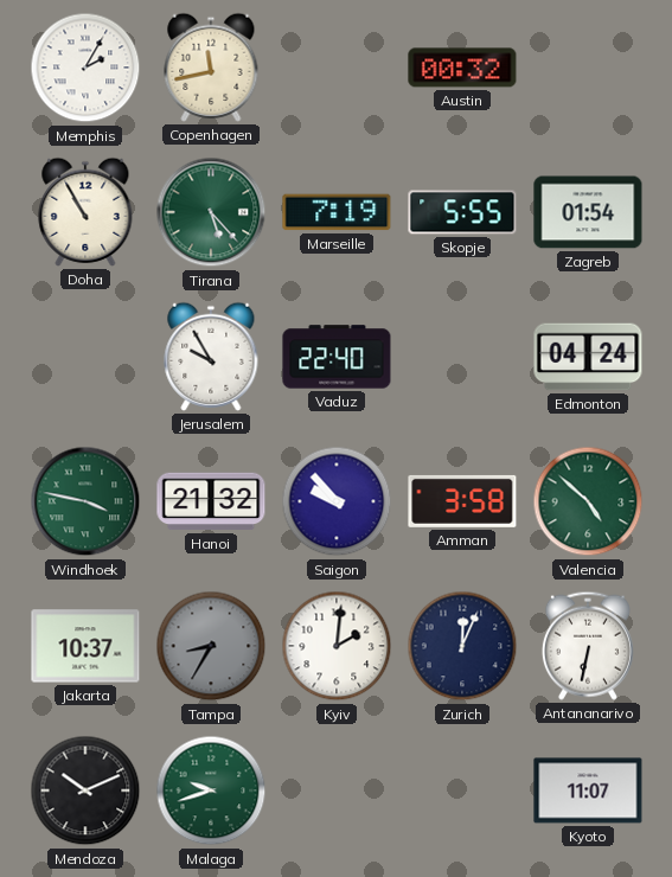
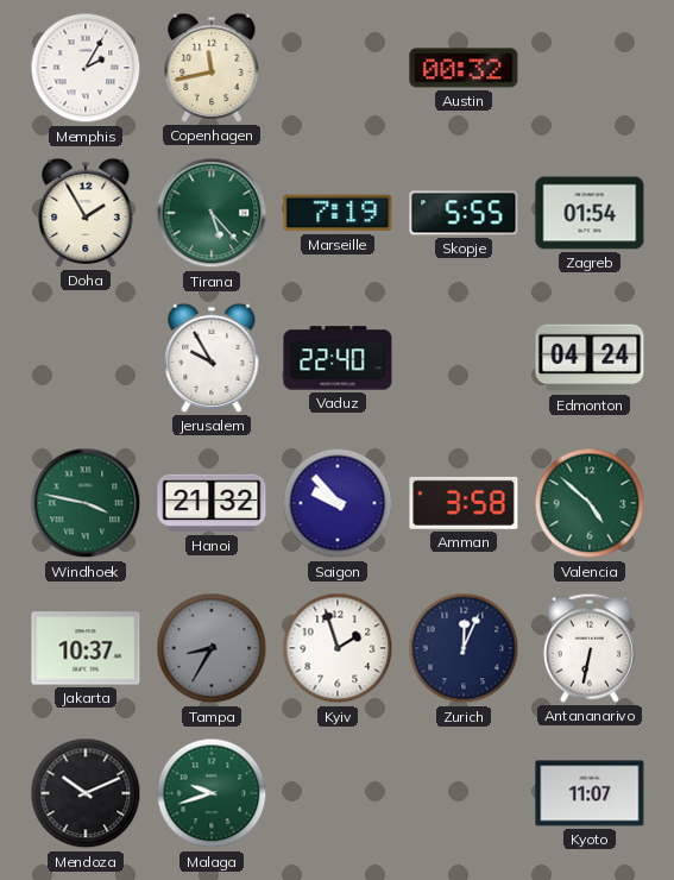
Doha: 10:55 -> 1:55
Kyiv: 2:01 -> 1:57
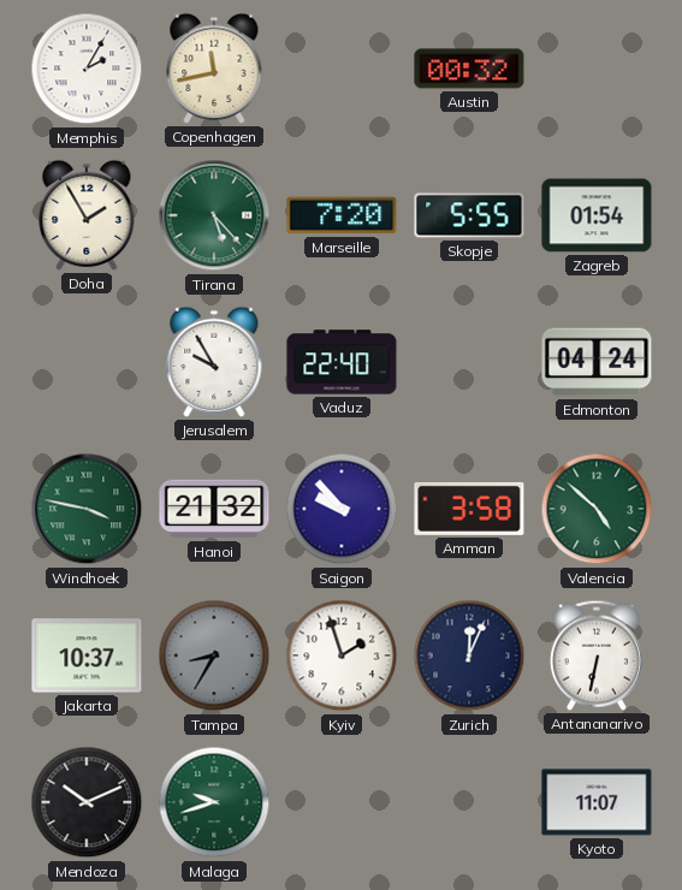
Marseille: 7:19 -> 7:20
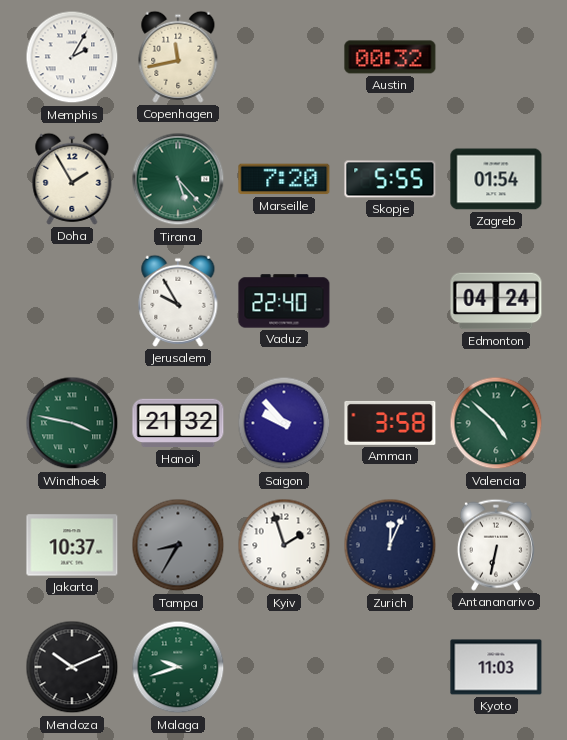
Kyoto: 11:07 -> 11:03
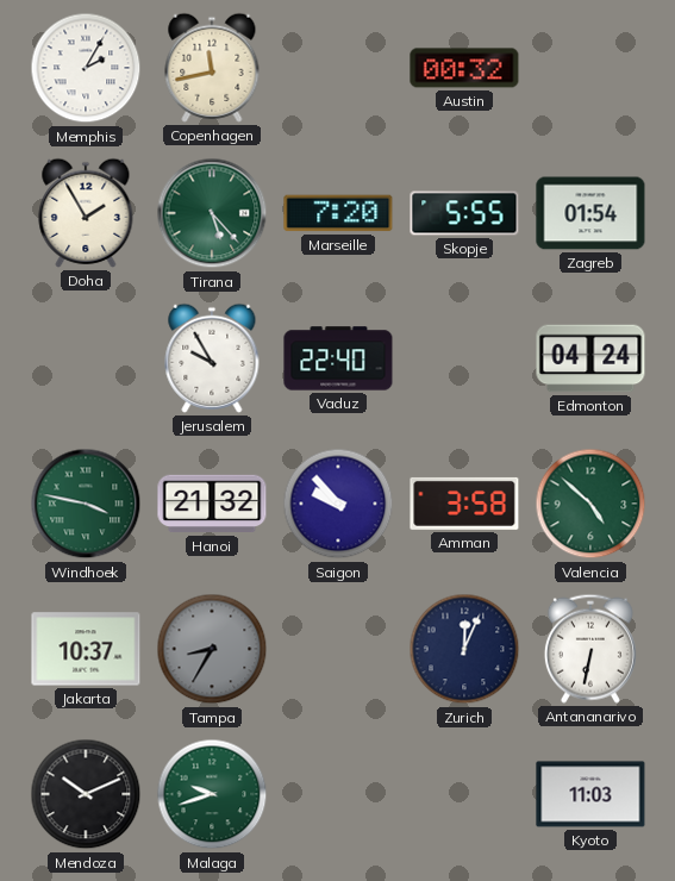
Kyiv: 1:57 -> none
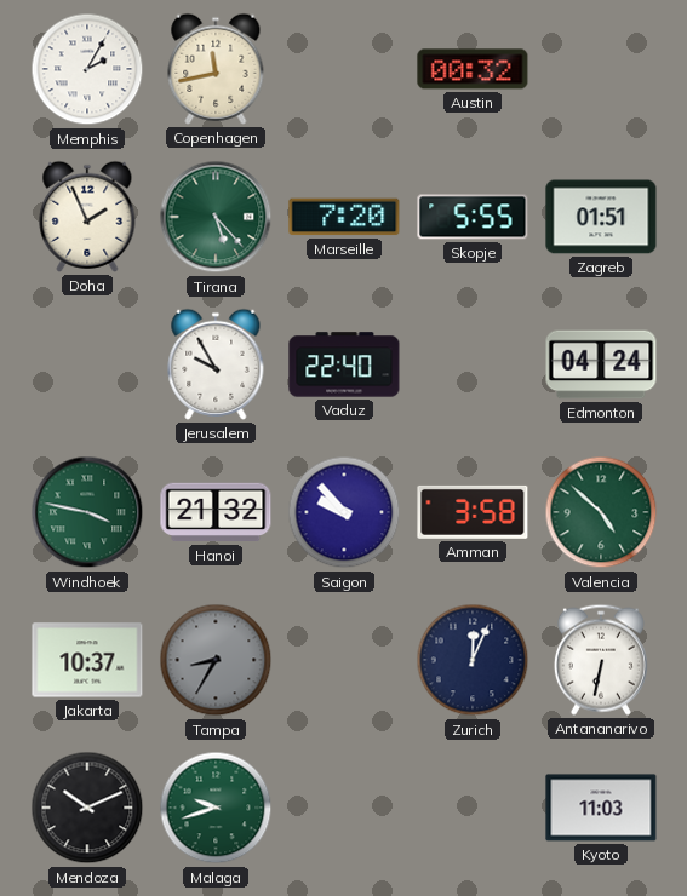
Doha: 1:55 -> 1:56
Zagreb: 01:54 -> 01:51
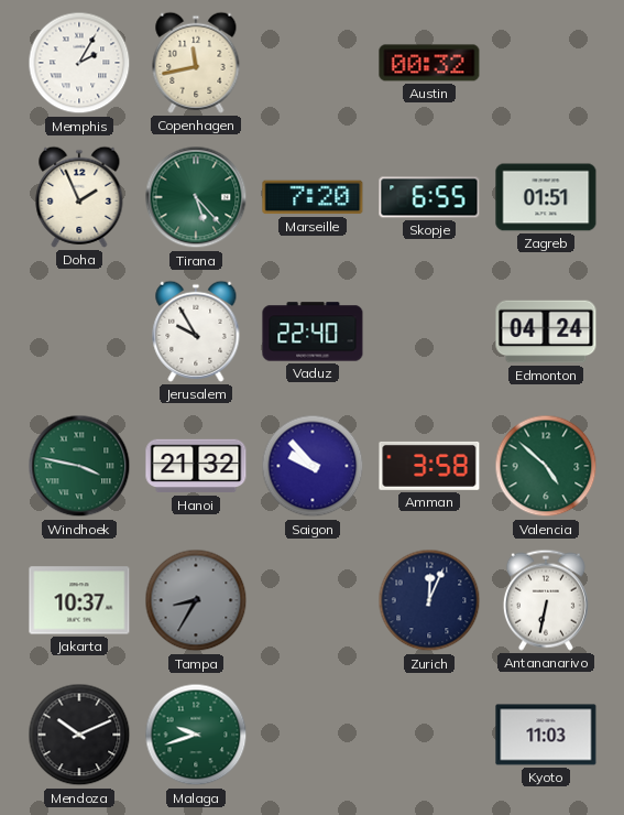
Skopje: 5:55 -> 6:55
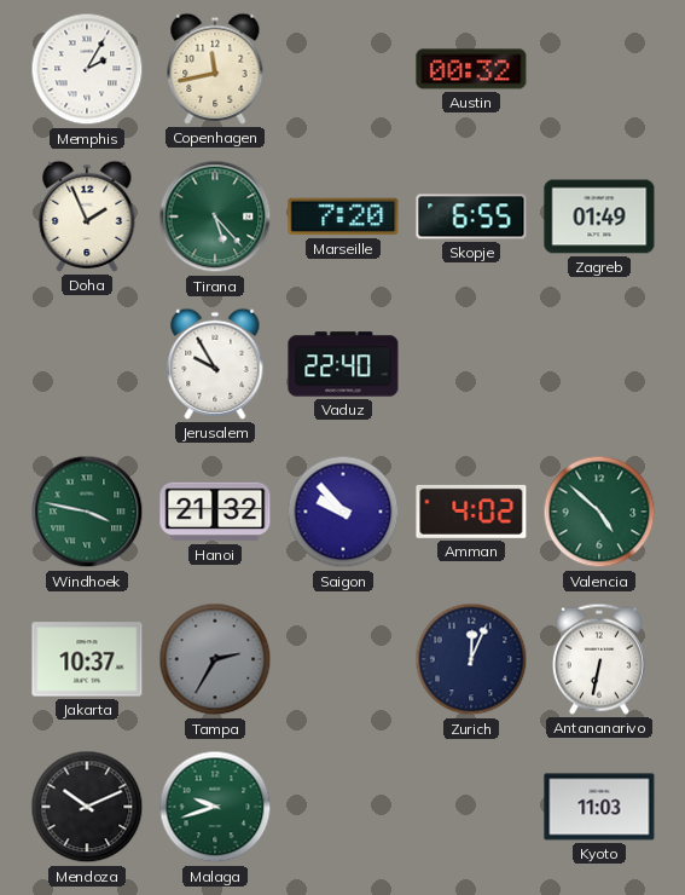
Zagreb: 01:51 -> 01:49
Edmonton: 04:24 -> none
Amman: 3:58 -> 4:02
Tampa: 8:35 -> 2:35
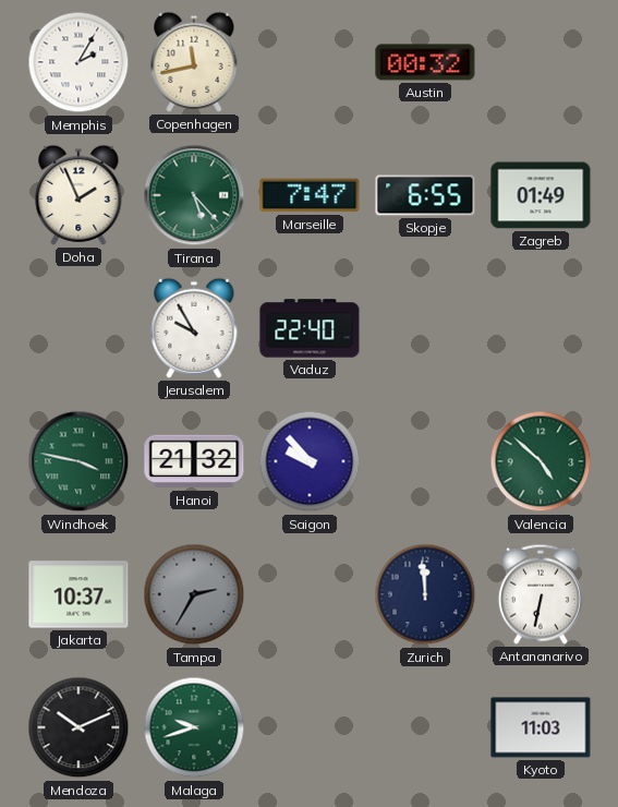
Marseille: 7:20 -> 7:47
Amman: 4:02 -> none
Zurich: 12:04 -> 11:59
